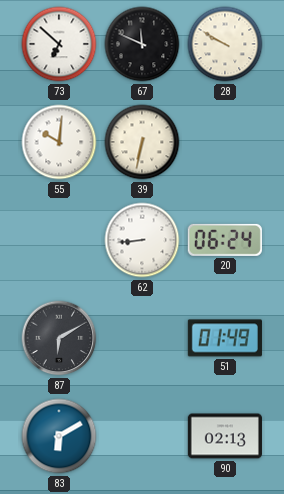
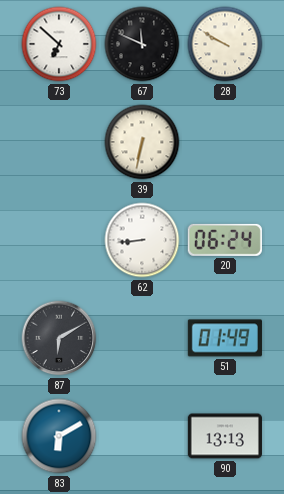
55: 10:01 -> none
90: 02:13 -> 13:13
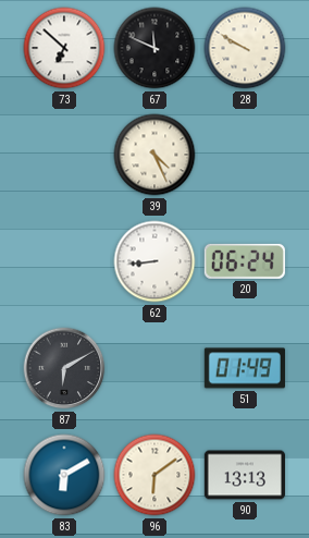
39: 6:32 -> 4:26
96: none -> 6:09
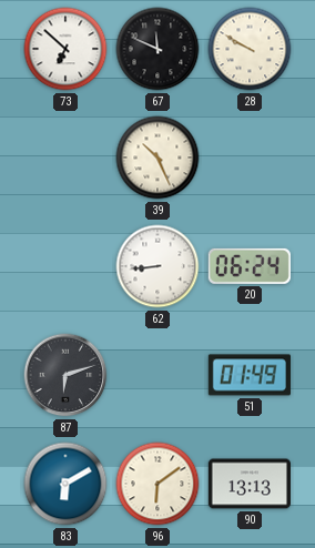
39: 4:26 -> 10:26
87: 6:10 -> 6:12
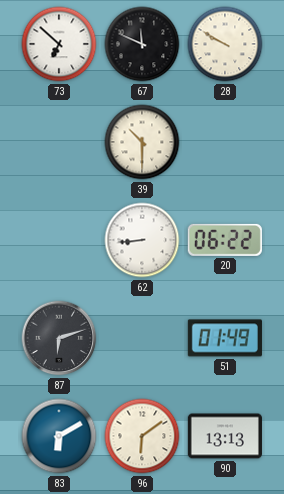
39: 10:26 -> 10:30
20: 06:24 -> 06:22
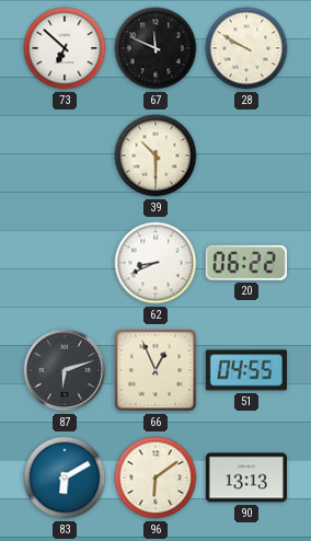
62: 8:44 -> 8:41
66: none -> 12:56
51: 01:49 -> 04:55
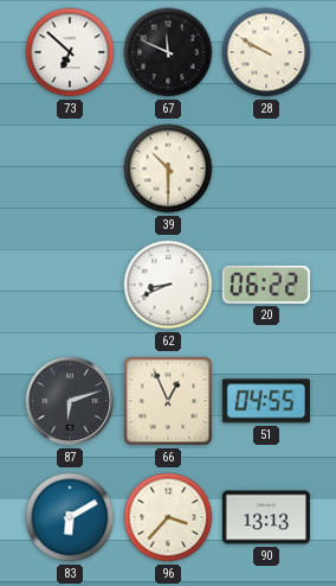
96: 6:09 -> 3:37
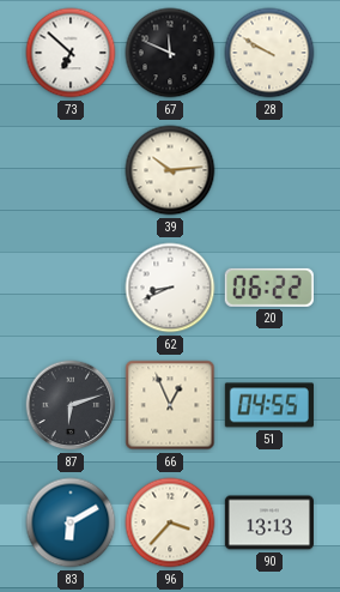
39: 10:30 -> 10:14
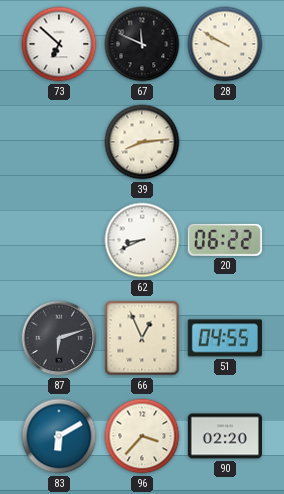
39: 10:14 -> 8:14
90: 13:13 -> 02:20
